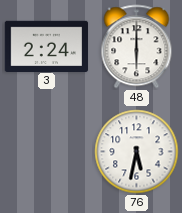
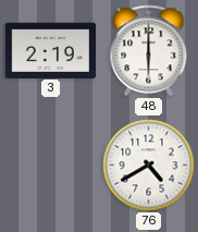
3: 2:24 -> 2:19
76: 5:32 -> 4:40
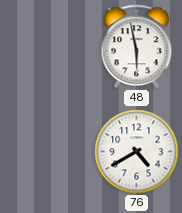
3: 2:19 -> none
48: 6:00 -> 5:58
